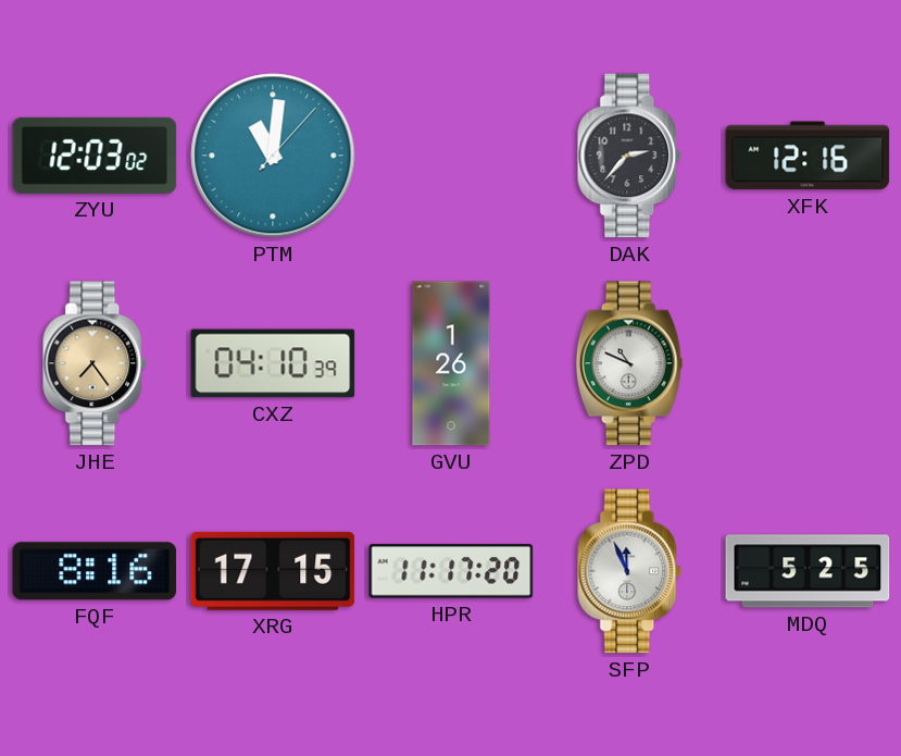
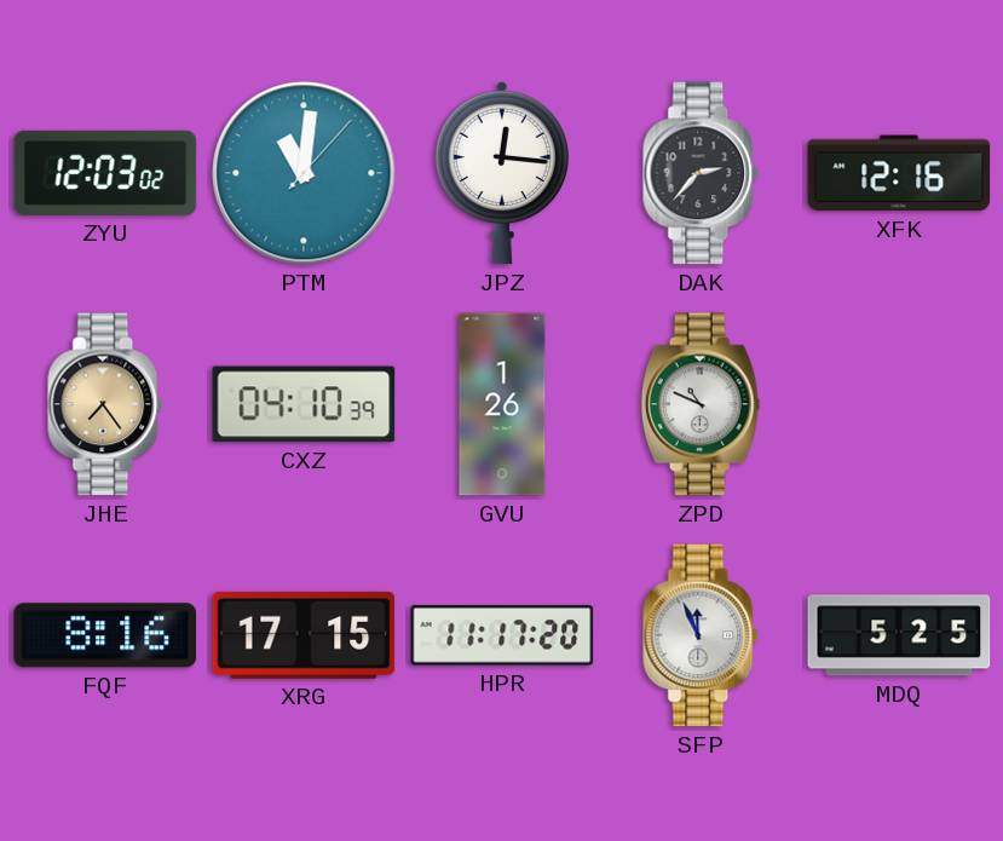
JPZ: none -> 12:16
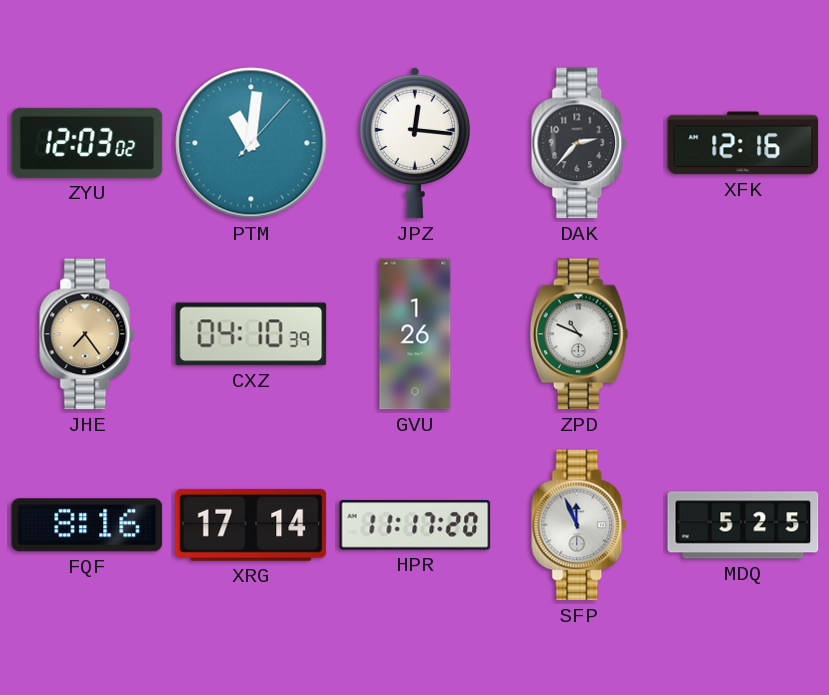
XRG: 17:15 -> 17:14
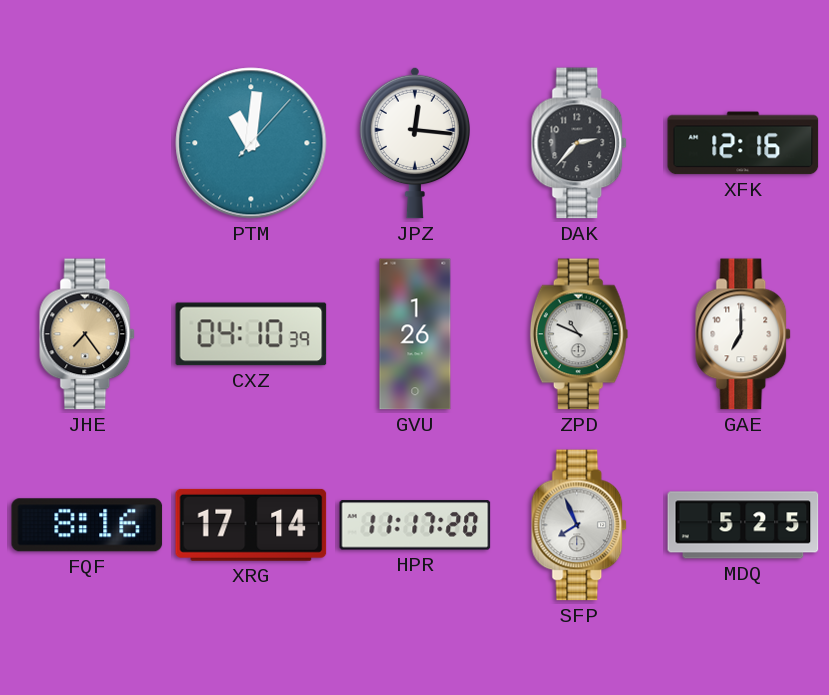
ZYU: 12:03 -> none
GAE: none -> 7:00
SFP: 11:56 -> 7:56
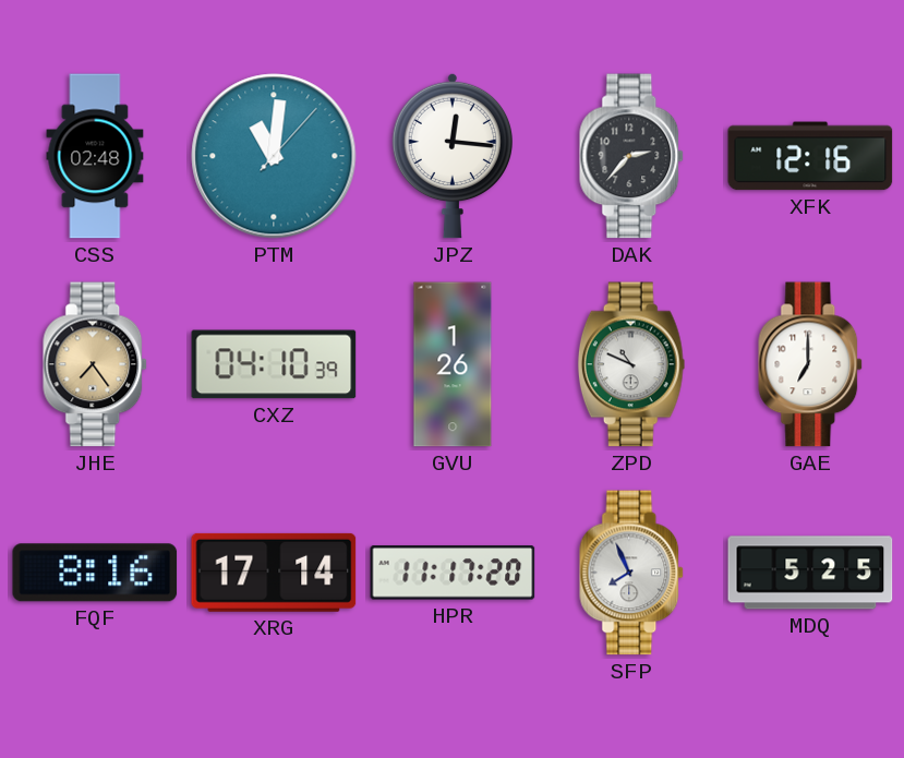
CSS: none -> 02:48
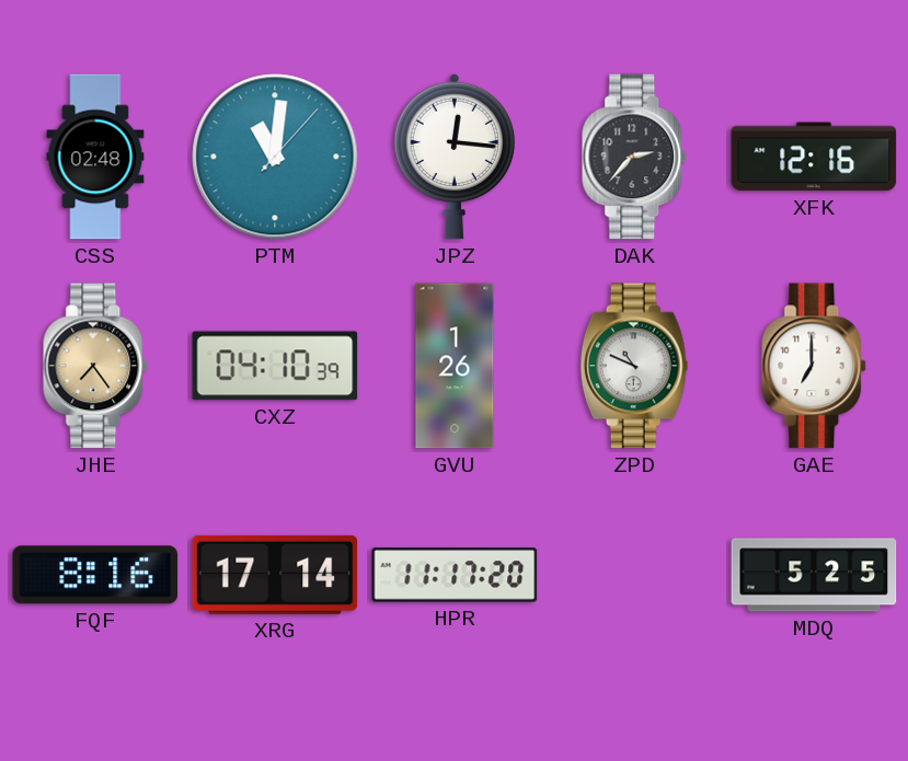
SFP: 7:56 -> none
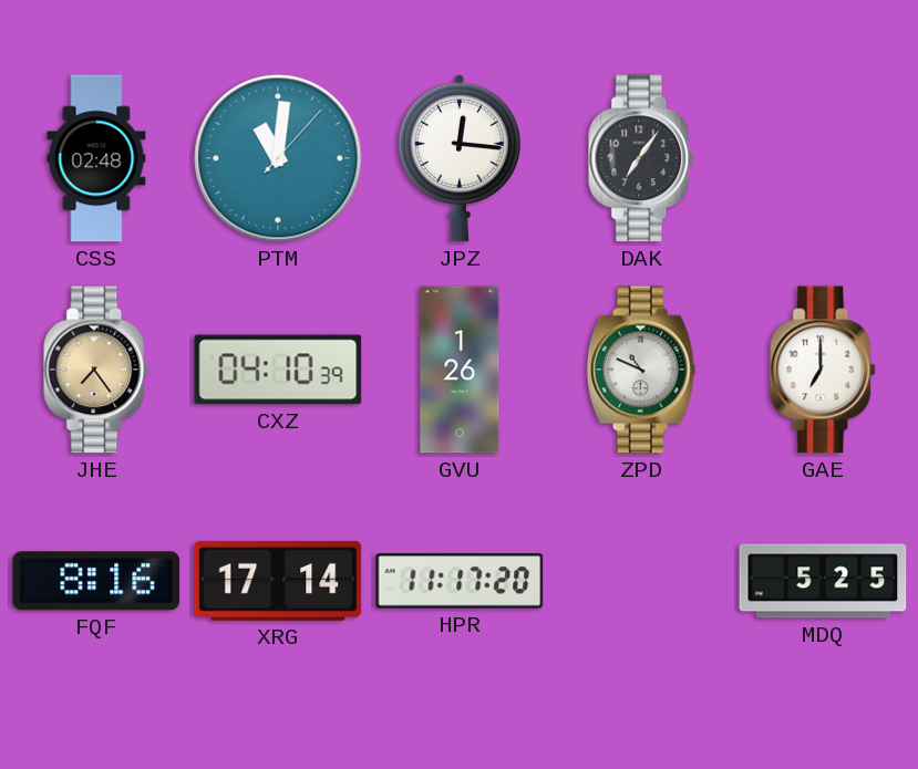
DAK: 2:37 -> 7:06
XFK: 12:16 -> none
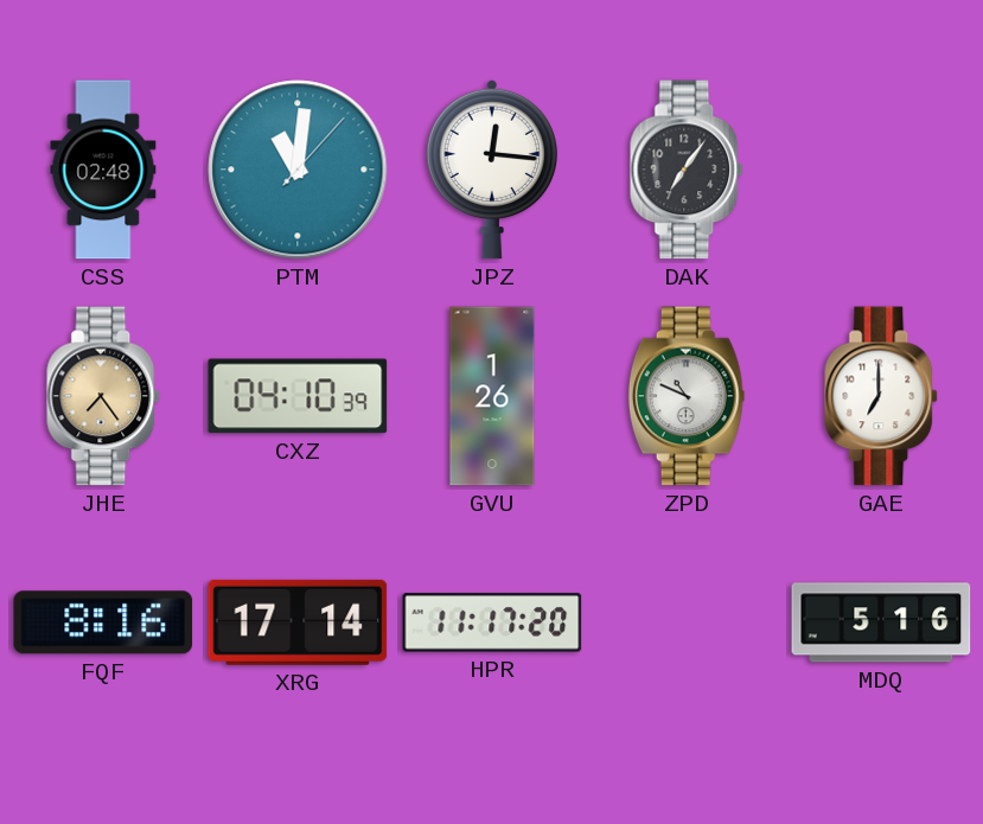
MDQ: 5:25 -> 5:16
